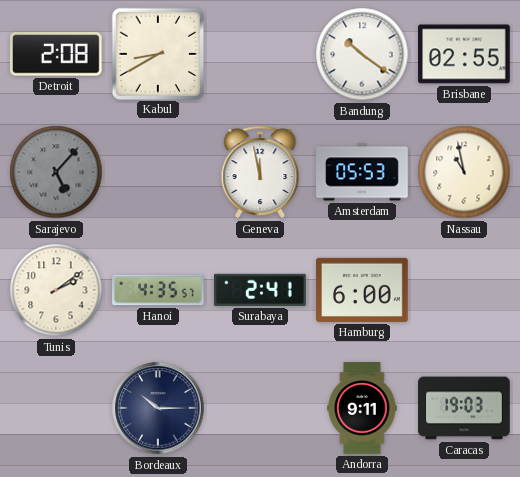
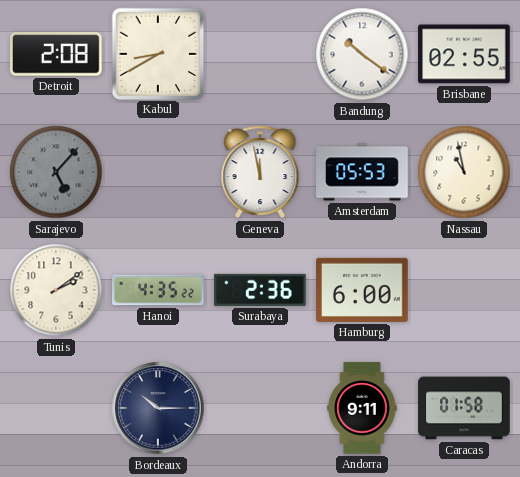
Hanoi: 4:35:57 -> 4:35:22
Surabaya: 2:41 -> 2:36
Caracas: 19:03 -> 01:58
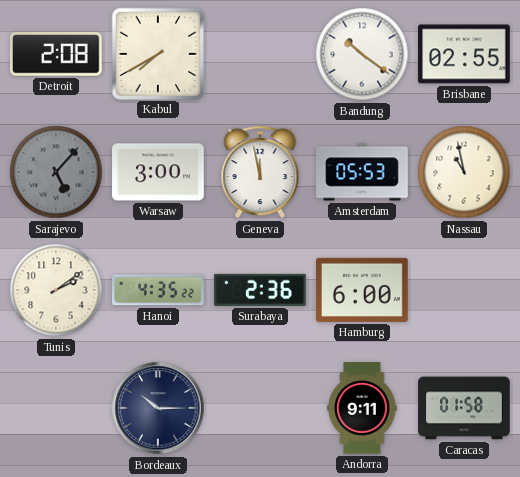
Kabul: 8:40 -> 7:40
Warsaw: none -> 3:00
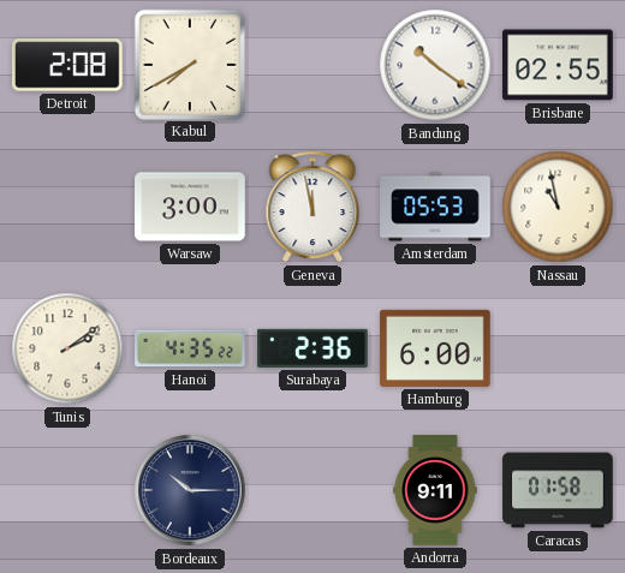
Sarajevo: 5:07 -> none
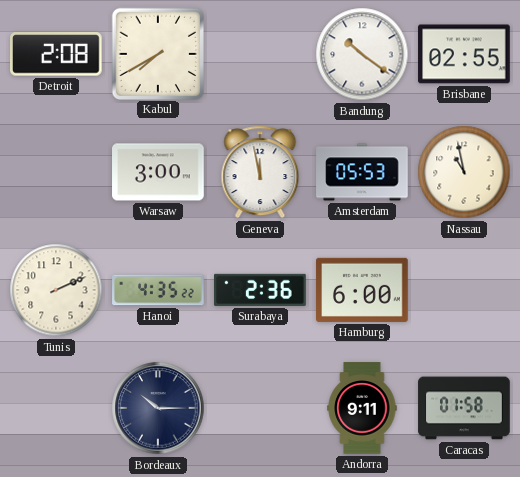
Tunis: 2:09 -> 2:11
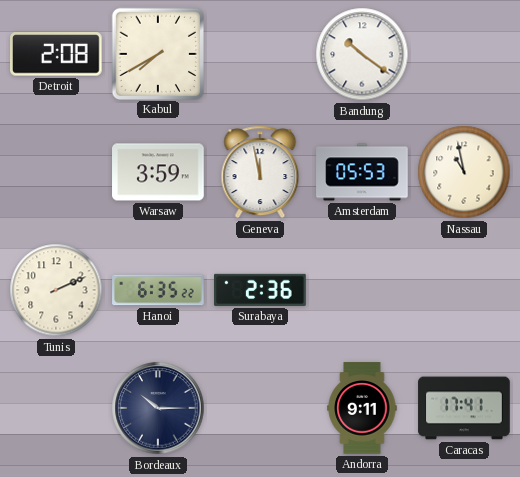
Brisbane: 02:55 -> none
Warsaw: 3:00 -> 3:59
Hanoi: 4:35 -> 6:35
Hamburg: 6:00 -> none
Caracas: 01:58 -> 17:41
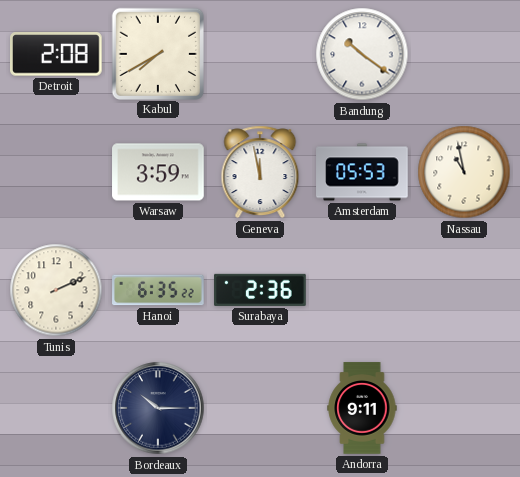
Caracas: 17:41 -> none
